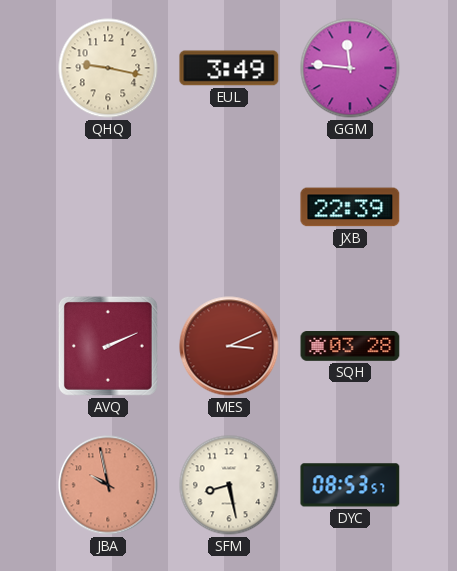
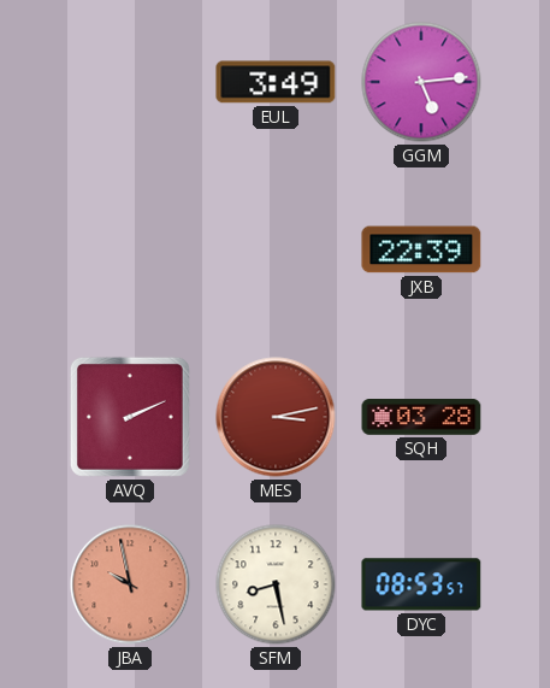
QHQ: 9:17 -> none
GGM: 11:46 -> 5:14
MES: 3:11 -> 3:13
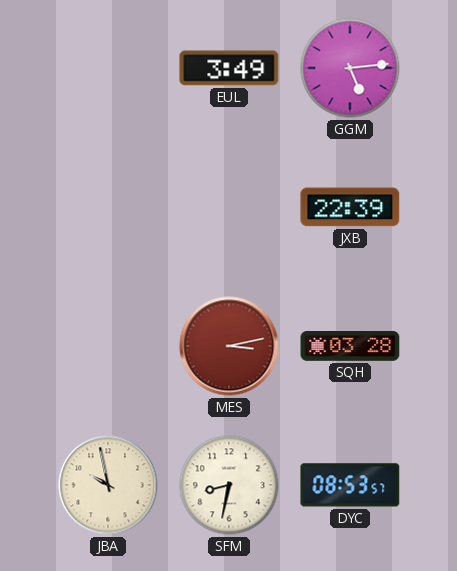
AVQ: 2:11 -> none
JBA dial: salmon -> cream
SFM: 8:28 -> 8:32
